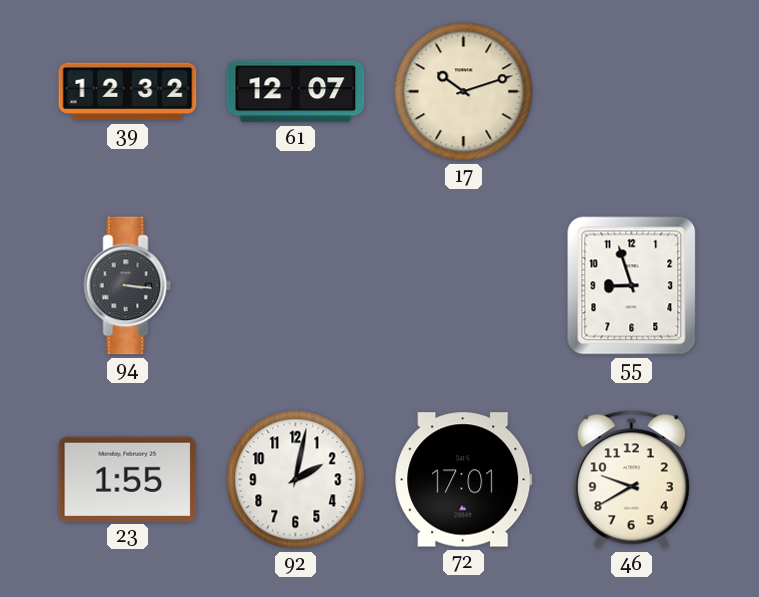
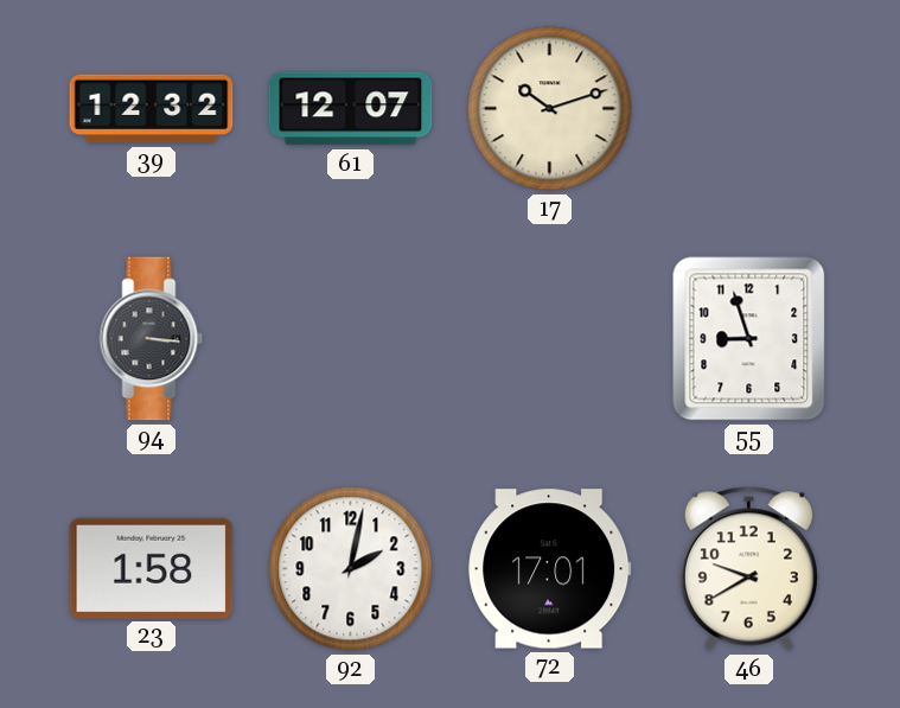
23: 1:55 -> 1:58
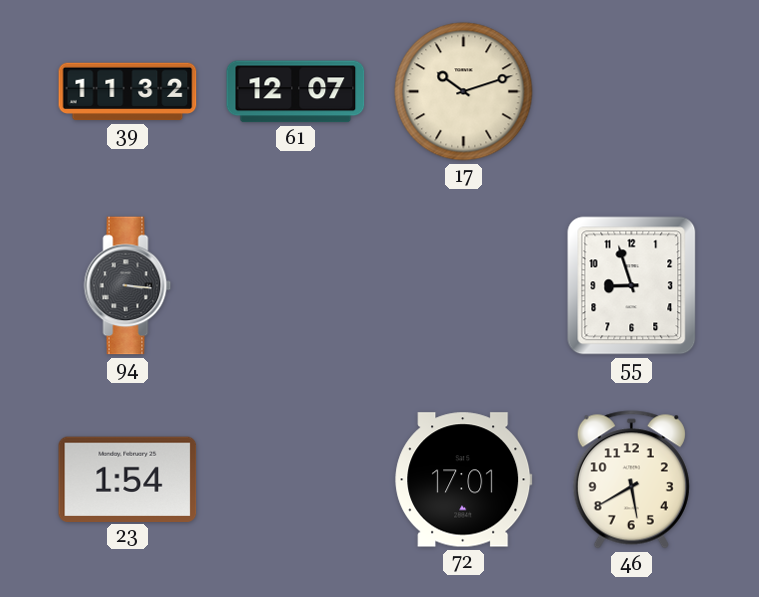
39: 12:32 -> 11:32
23: 1:58 -> 1:54
92: 2:02 -> none
46: 9:40 -> 5:40
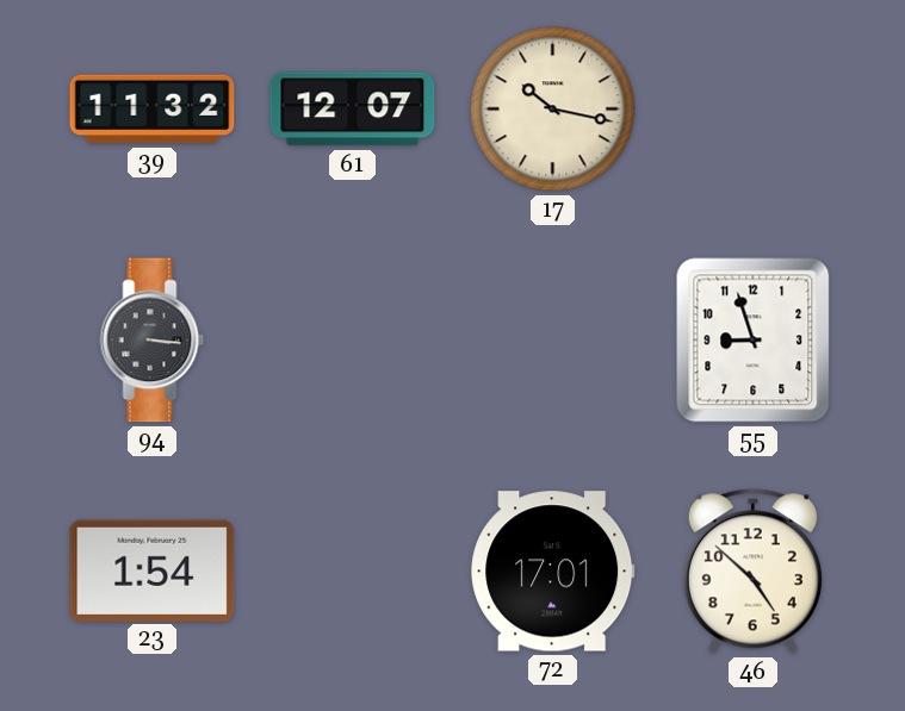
17: 10:12 -> 10:17
46: 5:40 -> 4:52
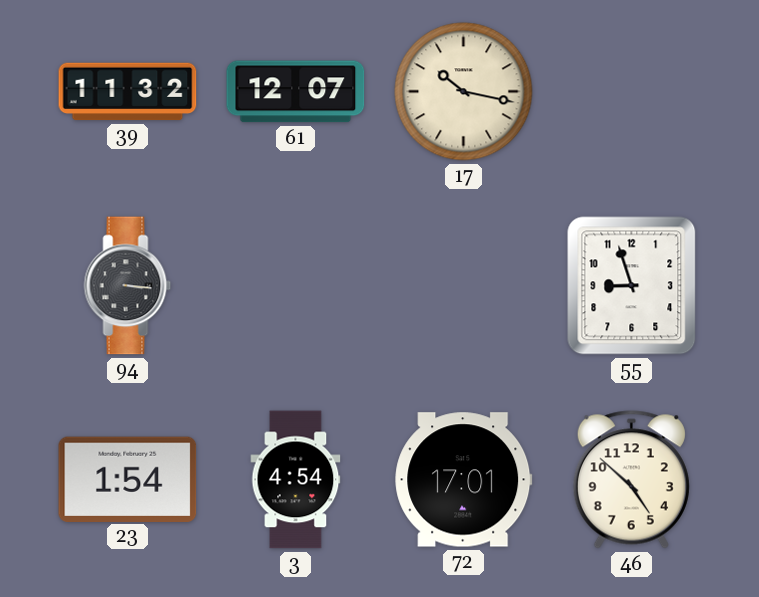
3: none -> 4:54
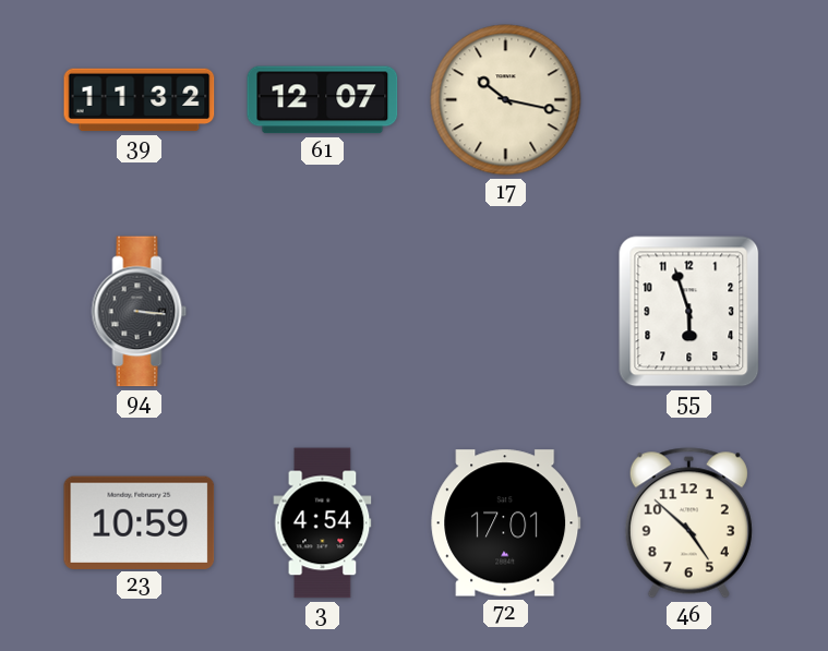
55: 8:57 -> 5:57
23: 1:54 -> 10:59
